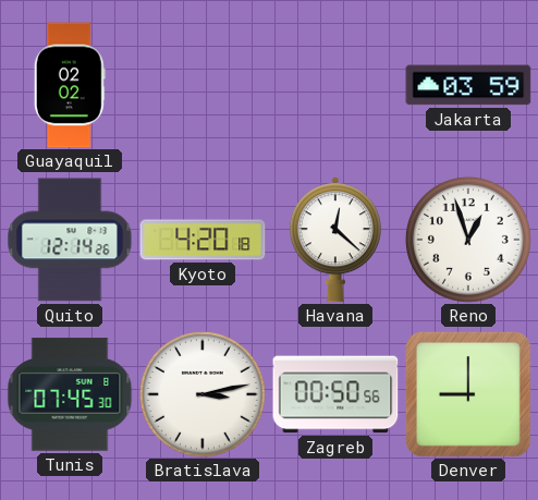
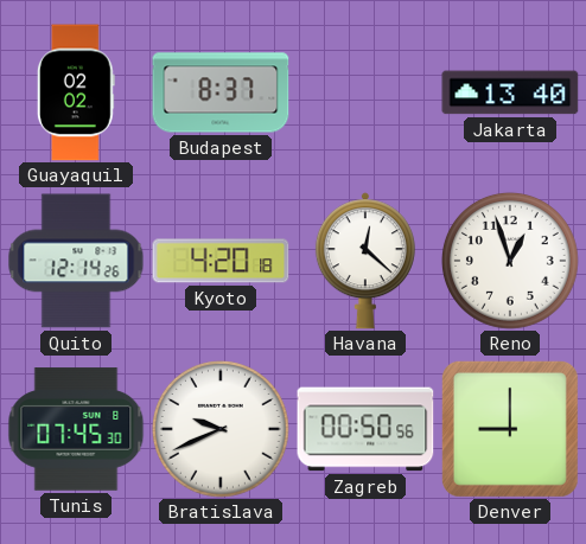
Budapest: none -> 8:37
Jakarta: 03:59 -> 13:40
Bratislava: 3:13 -> 9:41
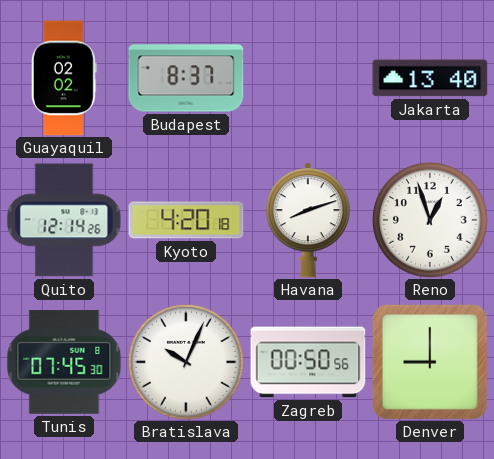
Havana: 12:22 -> 8:12
Bratislava: 9:41 -> 10:04
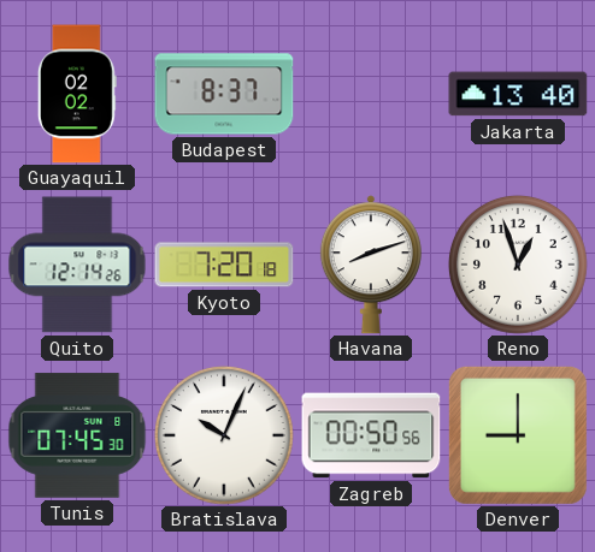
Kyoto: 4:20 -> 7:20
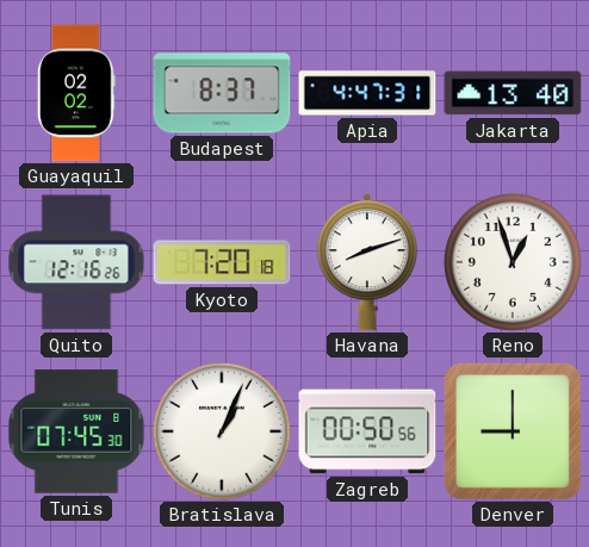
Apia: none -> 4:47
Quito: 12:14 -> 12:16
Bratislava: 10:04 -> 1:04
